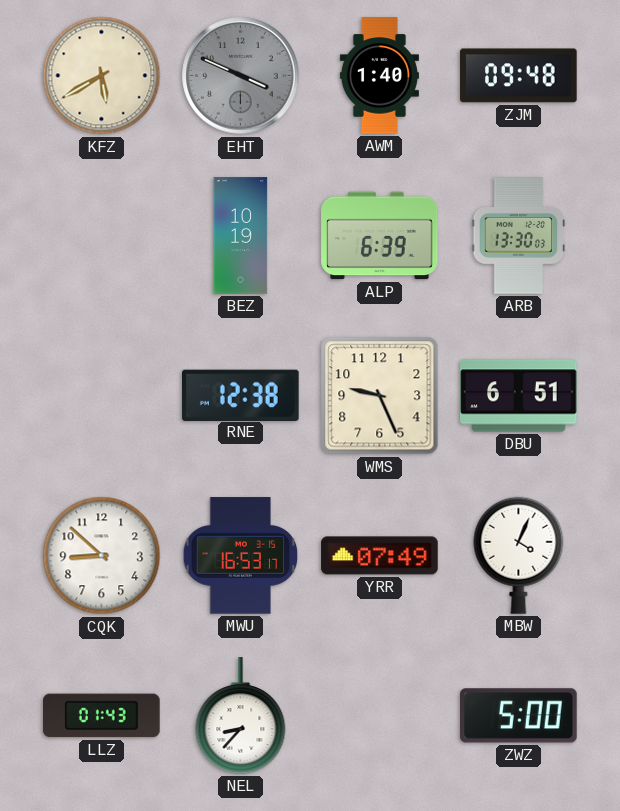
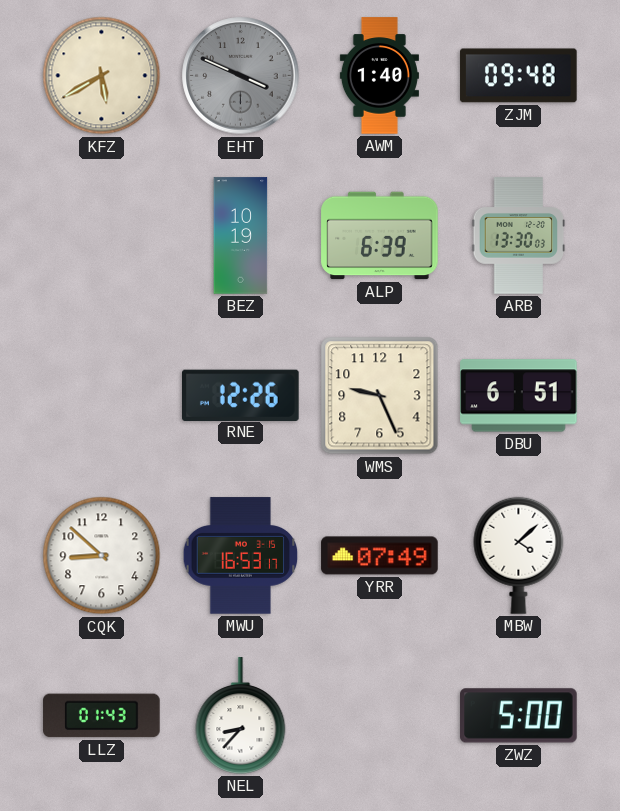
RNE: 12:38 -> 12:26
MBW: 4:04 -> 4:08
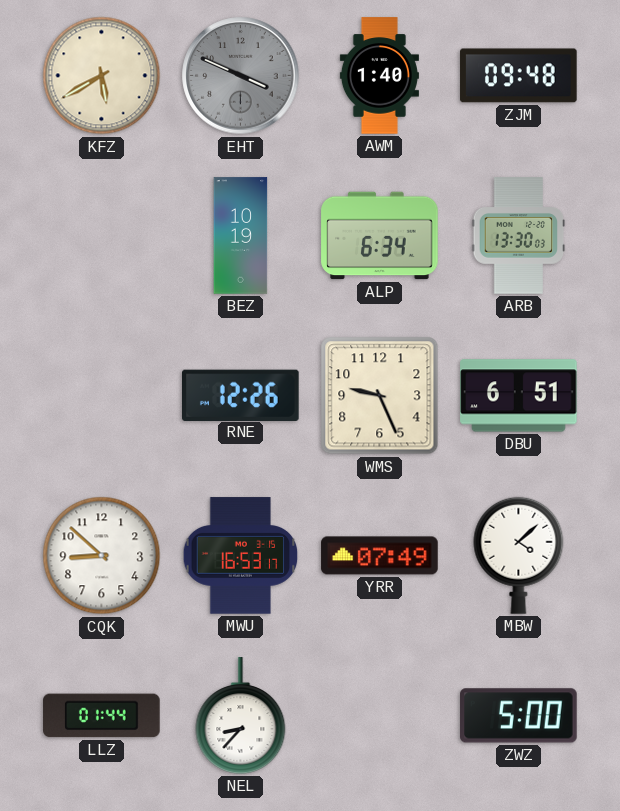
ALP: 6:39 -> 6:34
LLZ: 01:43 -> 01:44
